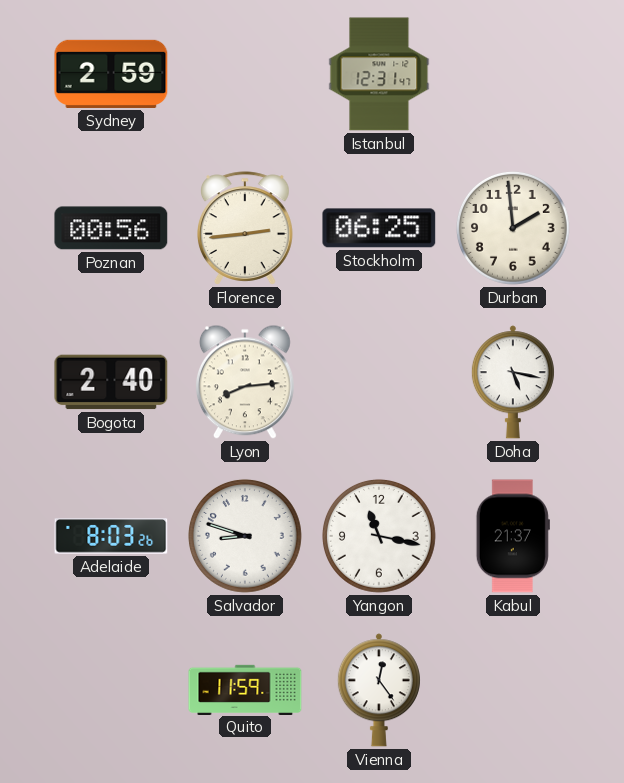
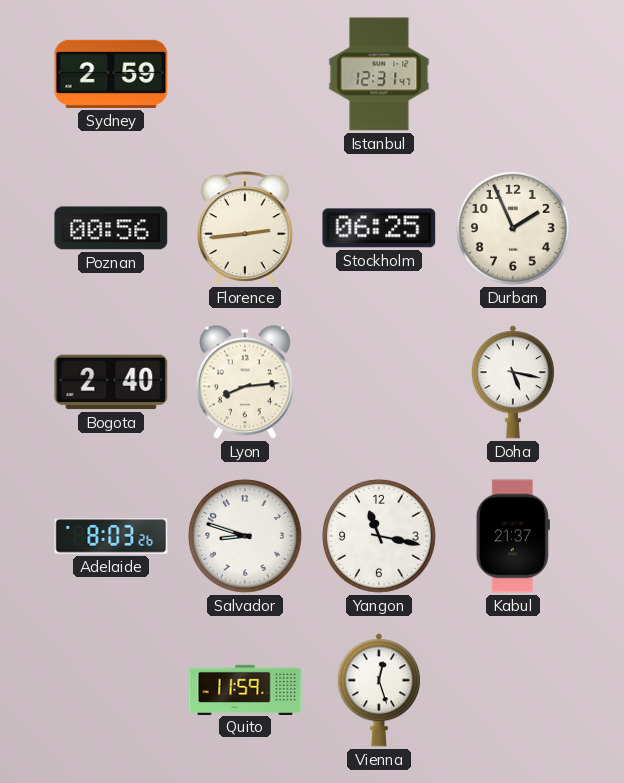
Durban: 1:59 -> 1:56
Vienna: 12:24 -> 12:27
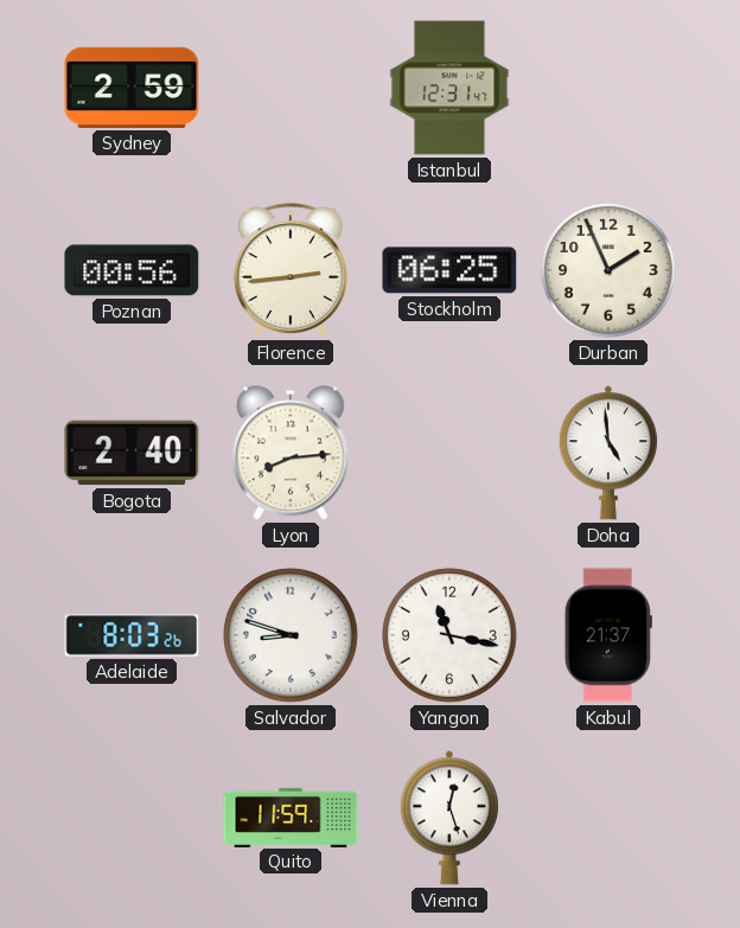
Doha: 5:17 -> 4:59
